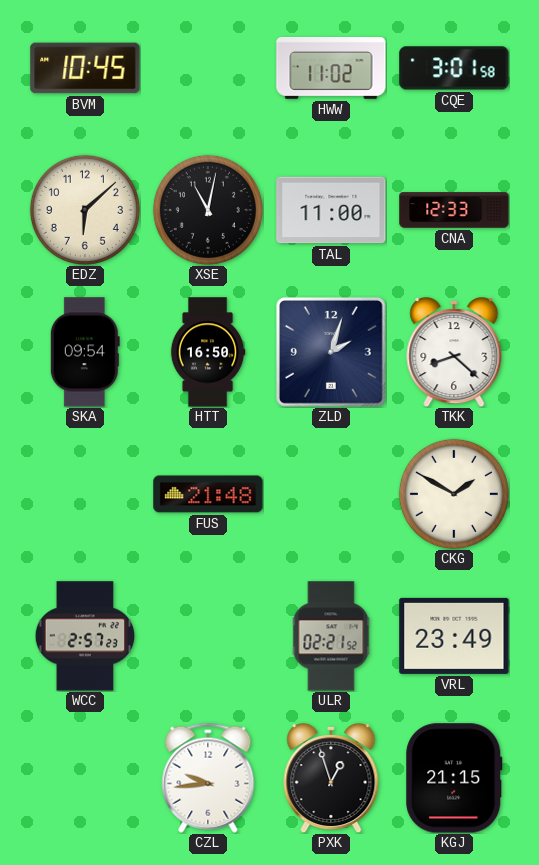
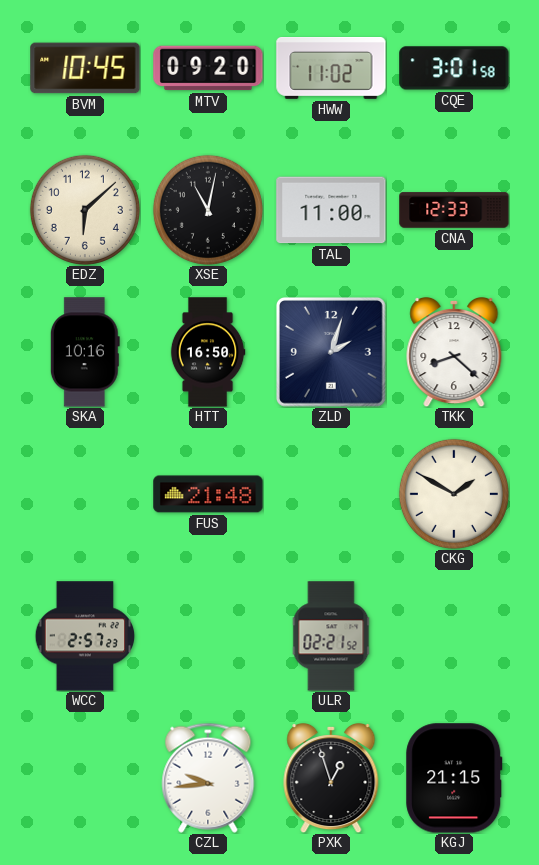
MTV: none -> 09:20
SKA: 09:54 -> 10:16
VRL: 23:49 -> none
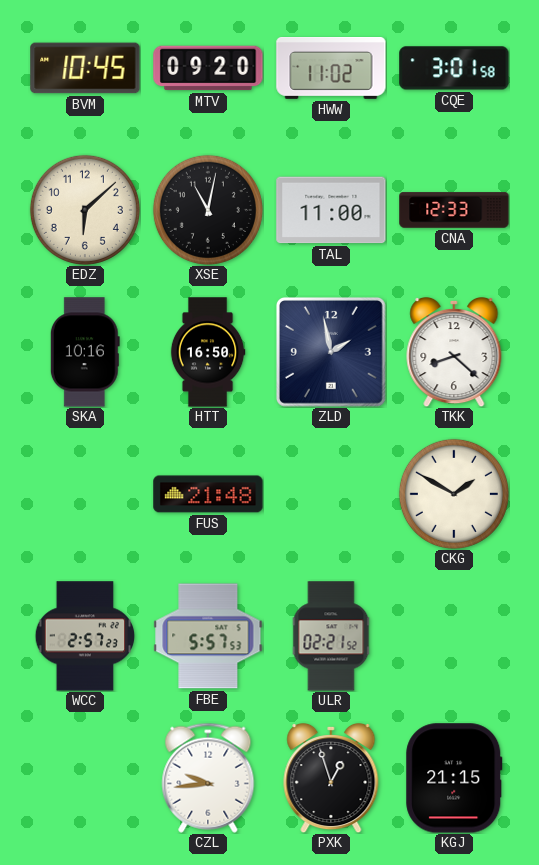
ZLD: 2:03 -> 1:58
FBE: none -> 5:57
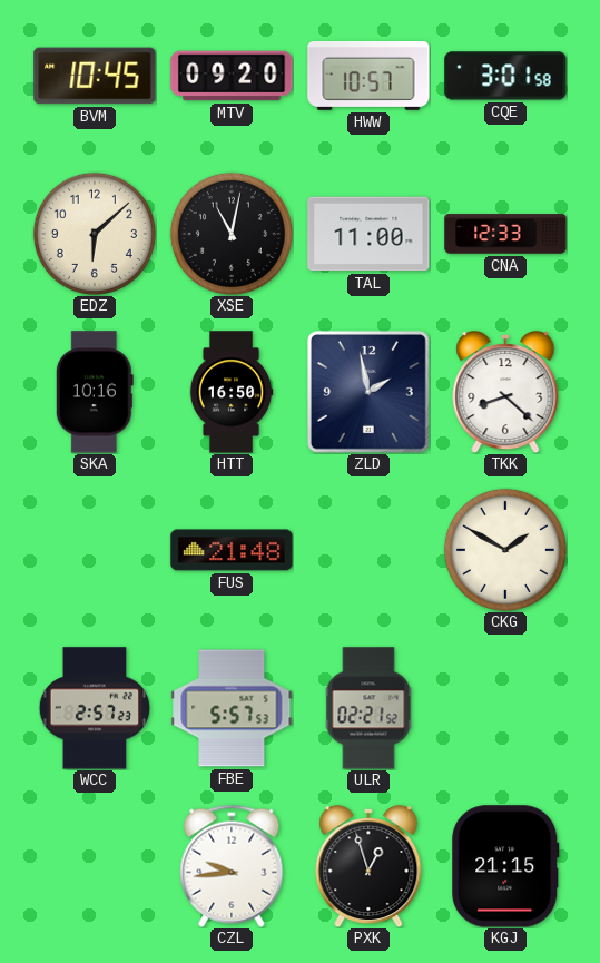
HWW: 11:02 -> 10:57
